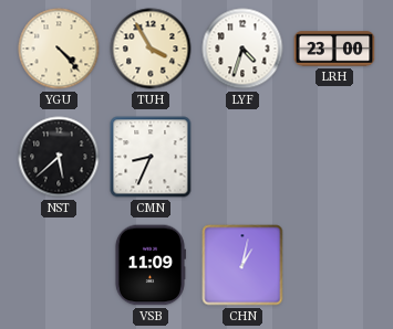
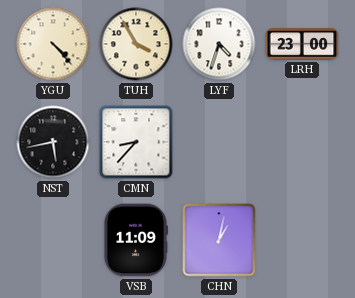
NST: 5:38 -> 5:43
CMN: 8:34 -> 8:37
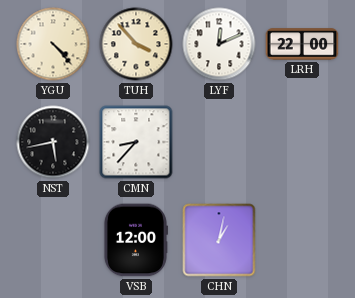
TUH: 3:55 -> 3:53
LYF: 4:33 -> 12:11
LRH: 23:00 -> 22:00
VSB: 11:09 -> 12:00
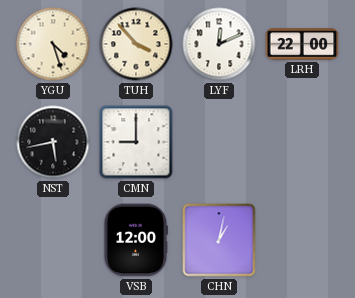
YGU: 4:23 -> 4:27
CMN: 8:37 -> 9:00
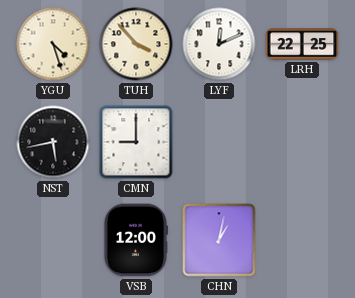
LRH: 22:00 -> 22:25
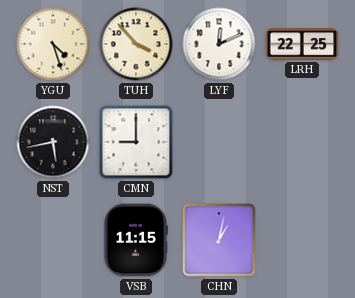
VSB: 12:00 -> 11:15
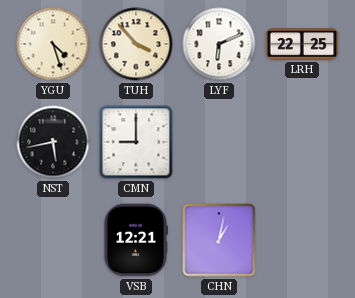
LYF: 12:11 -> 6:11
VSB: 11:15 -> 12:21
